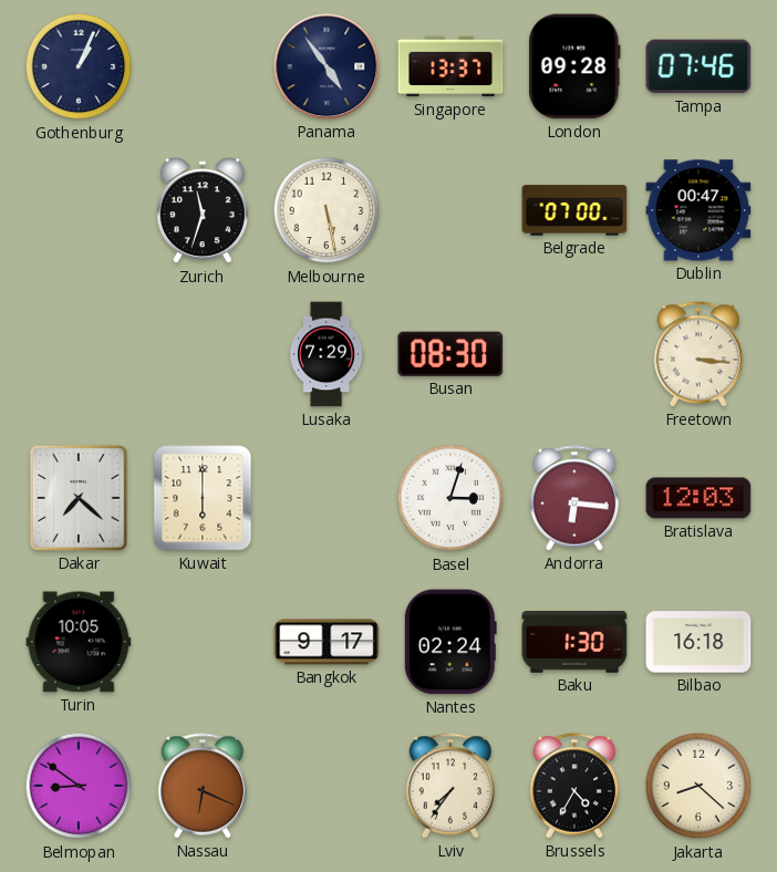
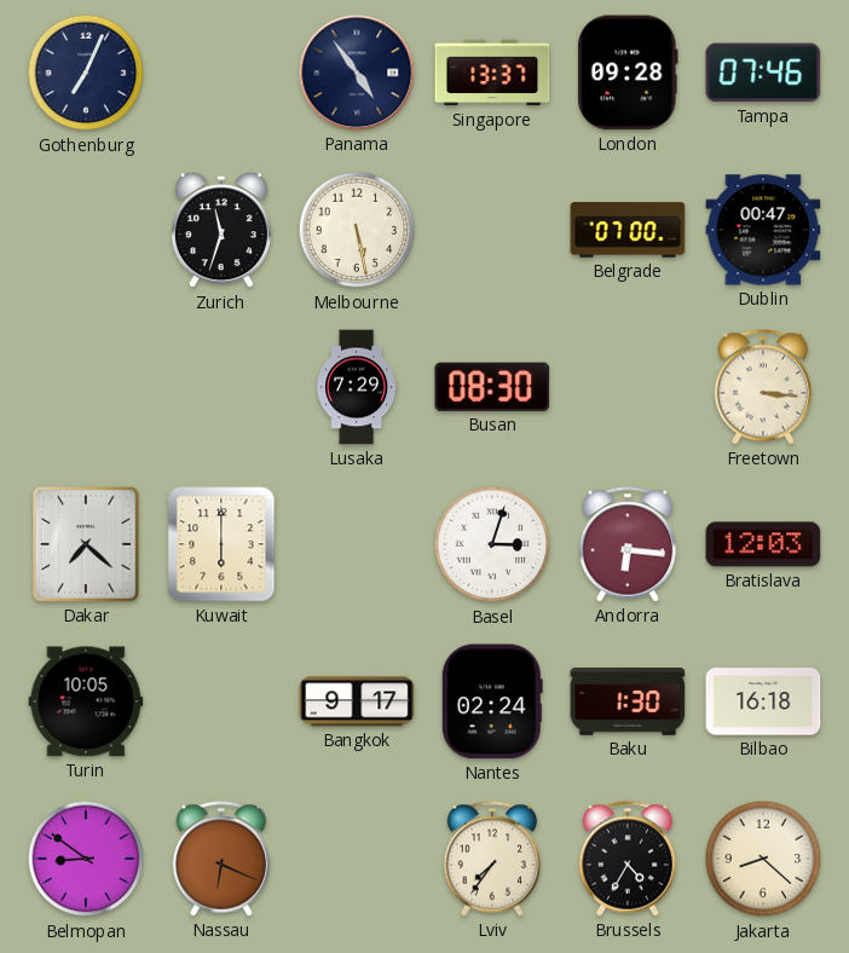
Gothenburg: 1:04 -> 7:04
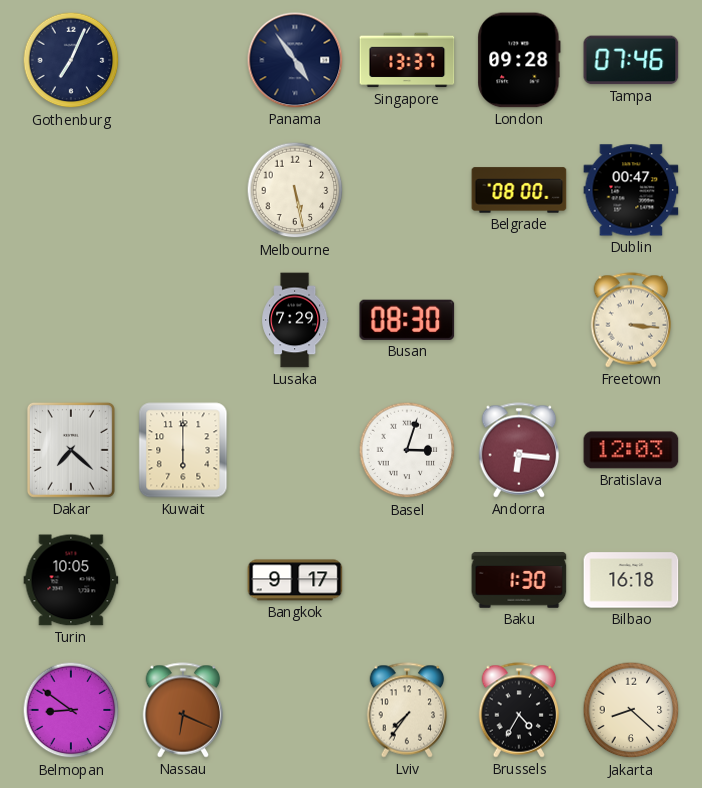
Zurich: 11:33 -> none
Belgrade: 07:00 -> 08:00
Nantes: 02:24 -> none
